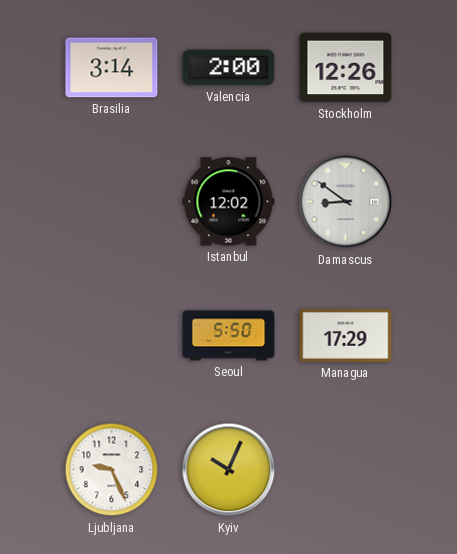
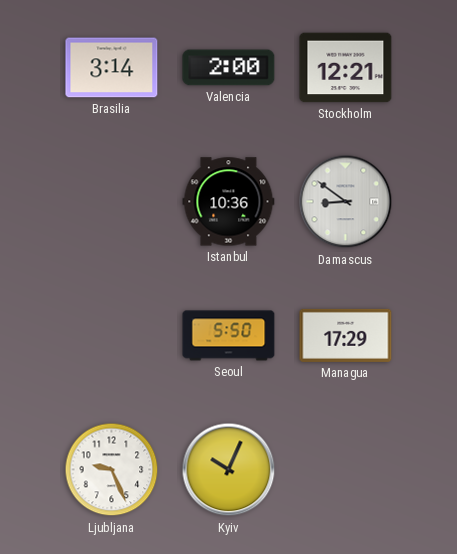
Stockholm: 12:26 -> 12:21
Istanbul: 12:02 -> 10:36
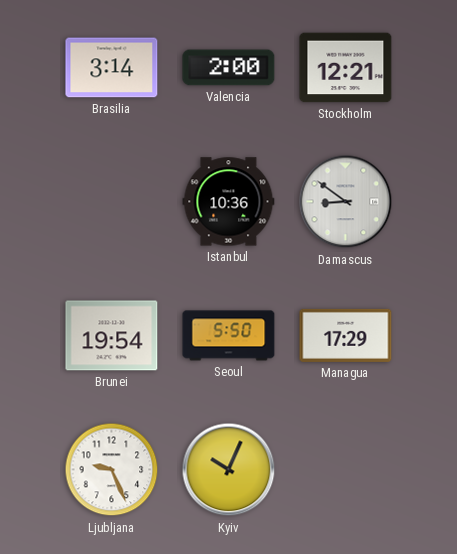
Brunei: none -> 19:54
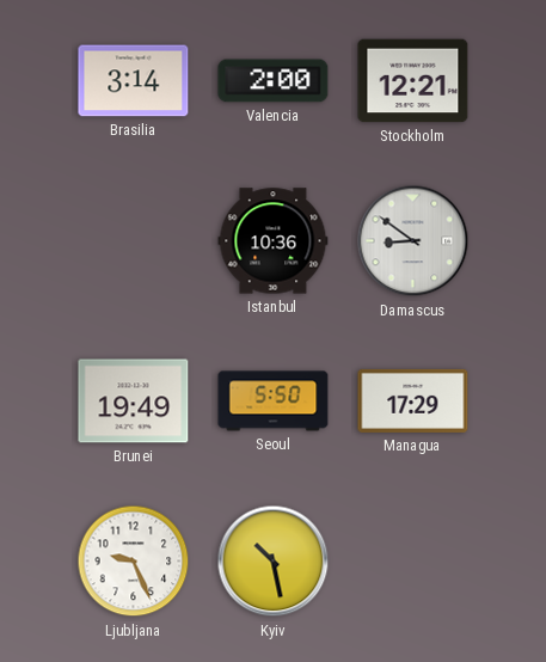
Brunei: 19:54 -> 19:49
Kyiv: 10:04 -> 10:28
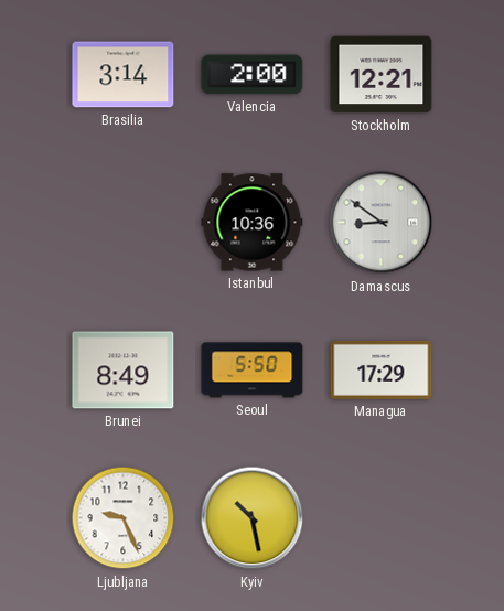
Brunei: 19:49 -> 8:49
